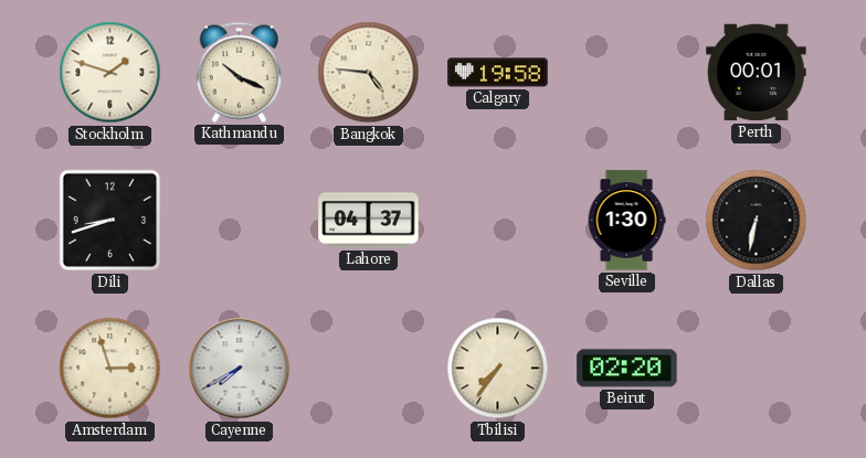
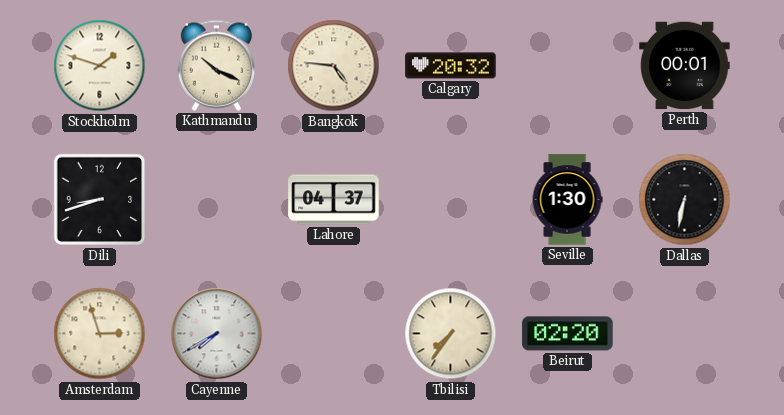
Calgary: 19:58 -> 20:32
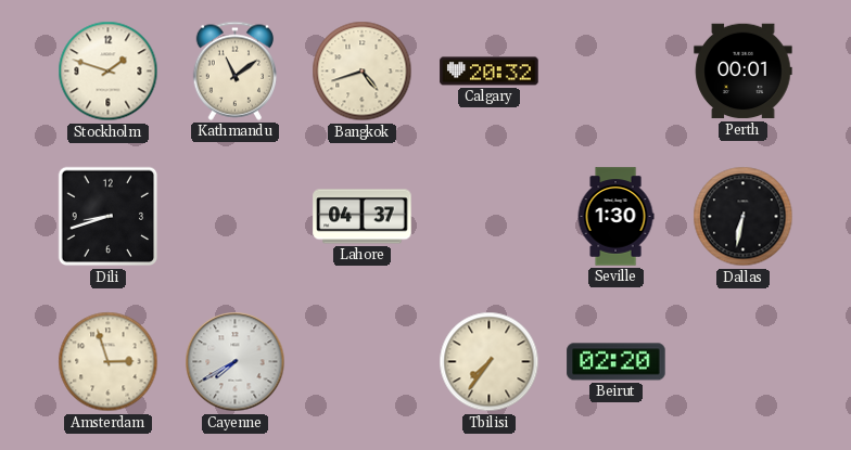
Kathmandu: 10:19 -> 11:09
Bangkok: 4:46 -> 4:42
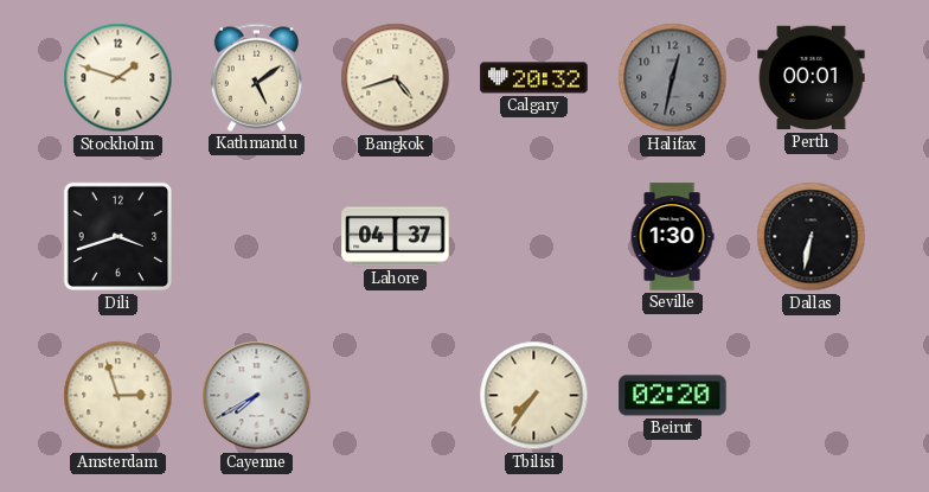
Kathmandu: 11:09 -> 5:09
Halifax: none -> 12:32
Dili: 8:42 -> 3:42
